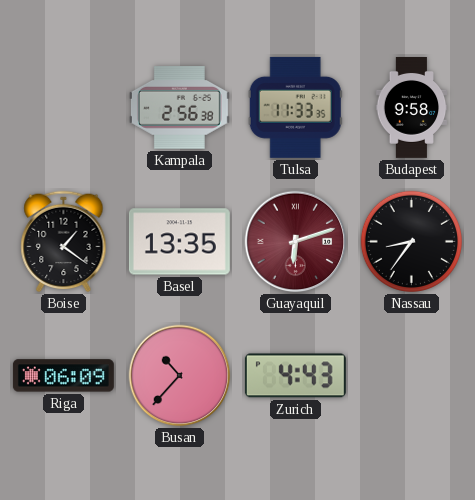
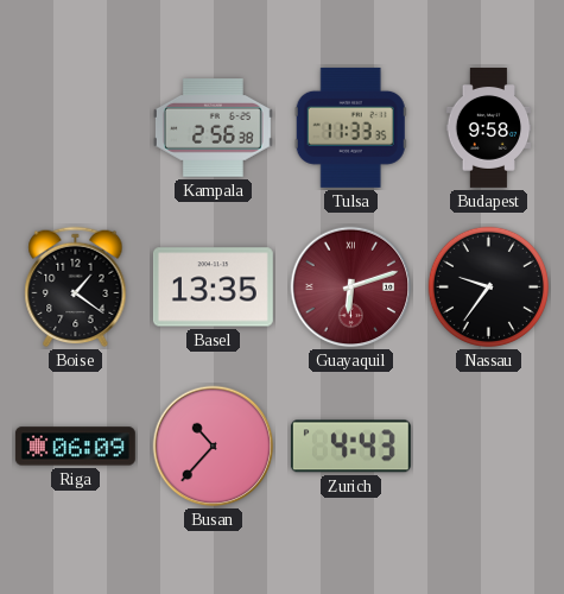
Nassau: 8:36 -> 9:36
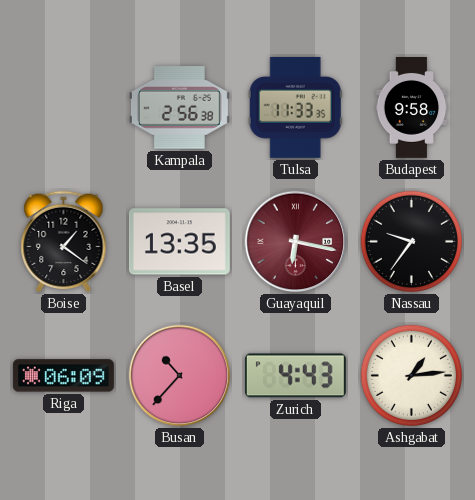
Guayaquil: 6:12 -> 6:17
Ashgabat: none -> 1:14
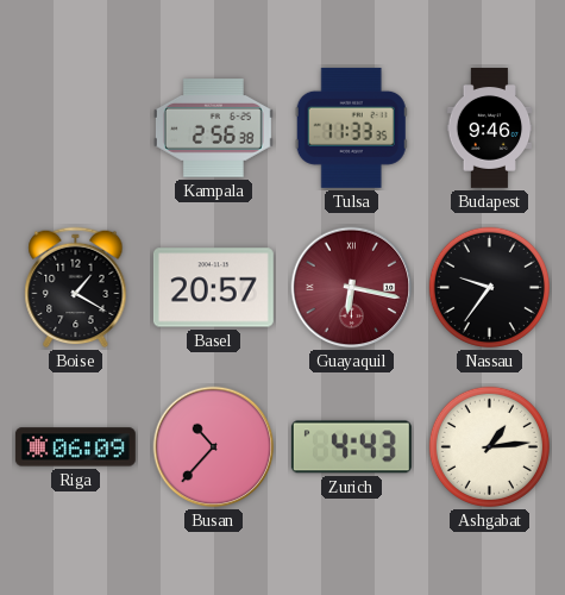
Budapest: 9:58 -> 9:46
Boise: 1:21 -> 1:20
Basel: 13:35 -> 20:57
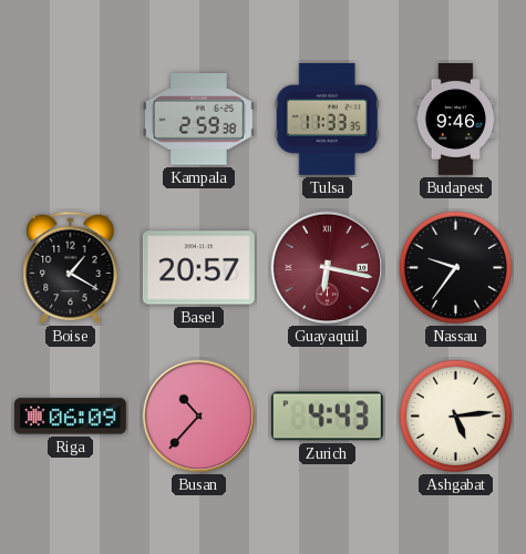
Kampala: 2:56 -> 2:59
Ashgabat: 1:14 -> 5:14
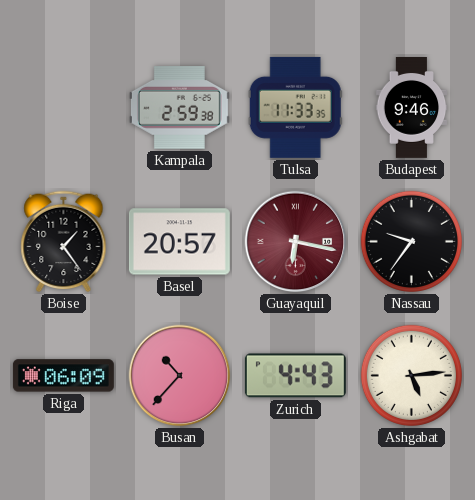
Boise: 1:20 -> 1:24
